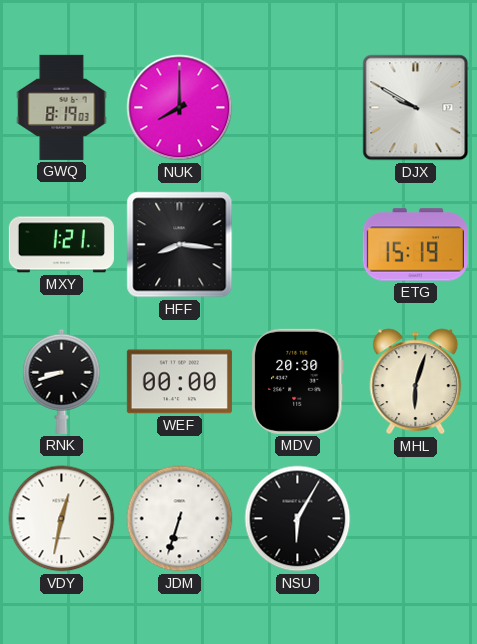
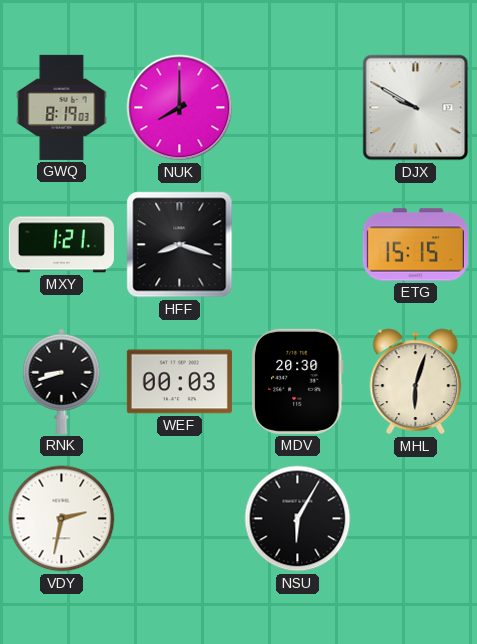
HFF: 8:16 -> 8:18
ETG: 15:19 -> 15:15
WEF: 00:00 -> 00:03
VDY: 12:32 -> 2:32
JDM: 6:33 -> none
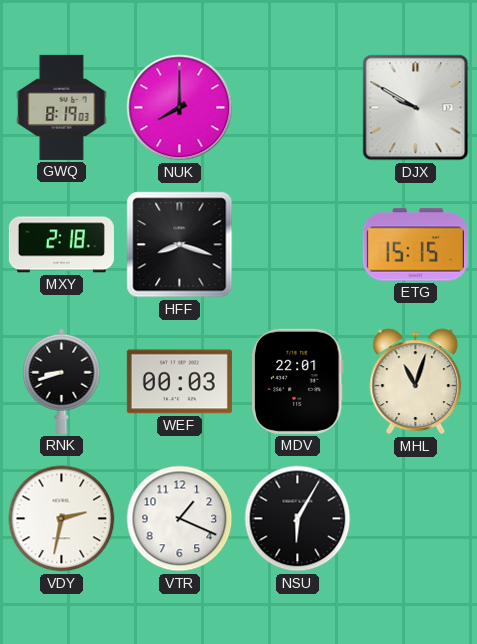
MXY: 1:21 -> 2:18
MDV: 20:30 -> 22:01
MHL: 6:03 -> 11:03
VTR: none -> 1:19
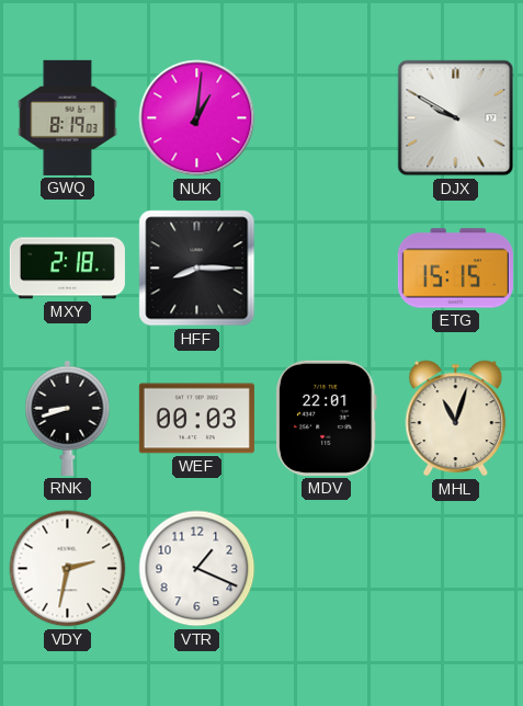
NUK: 8:00 -> 1:01
HFF: 8:18 -> 8:15
NSU: 6:05 -> none
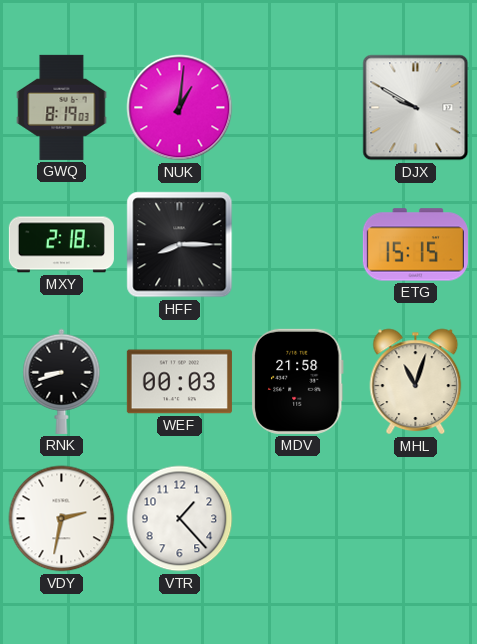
MDV: 22:01 -> 21:58
VTR: 1:19 -> 1:23
